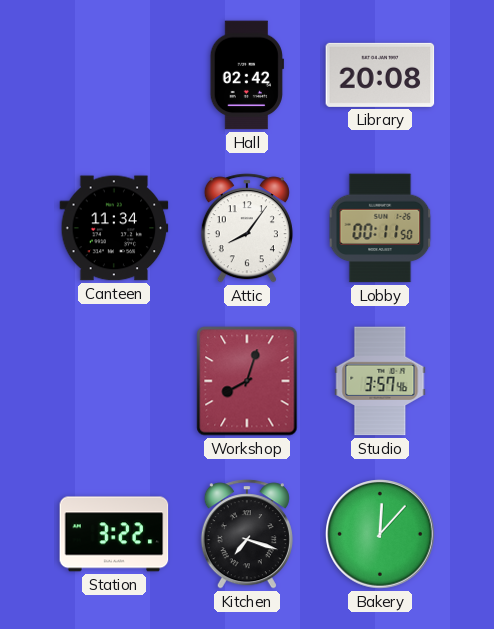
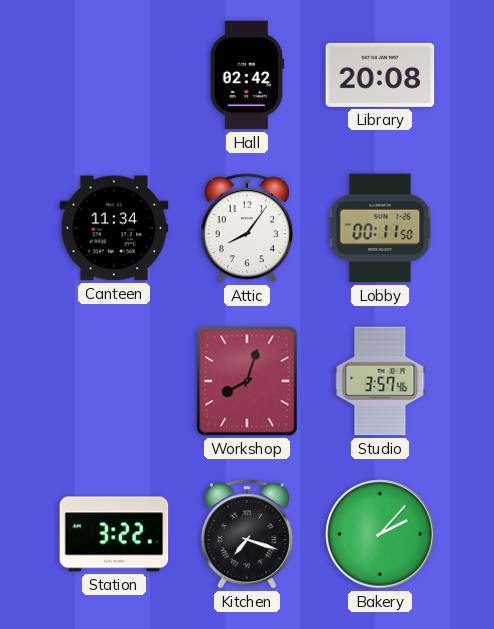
Bakery: 12:07 -> 2:07
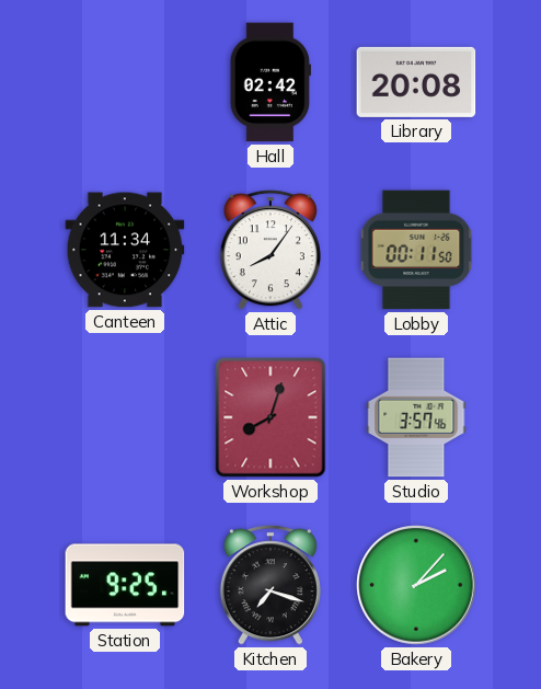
Station: 3:22 -> 9:25
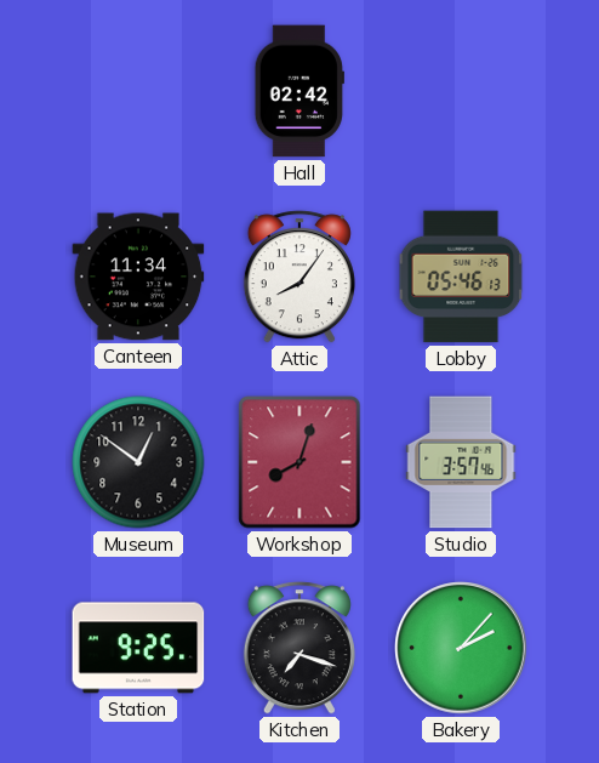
Library: 20:08 -> none
Lobby: 00:11 -> 05:46
Museum: none -> 12:51
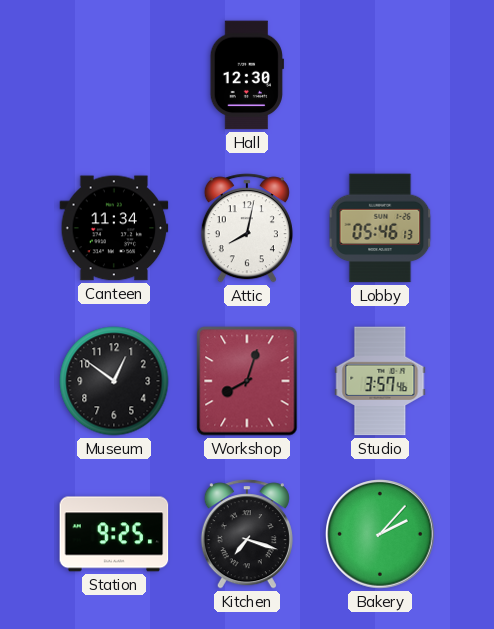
Hall: 02:42 -> 12:30
Attic: 8:06 -> 8:02
